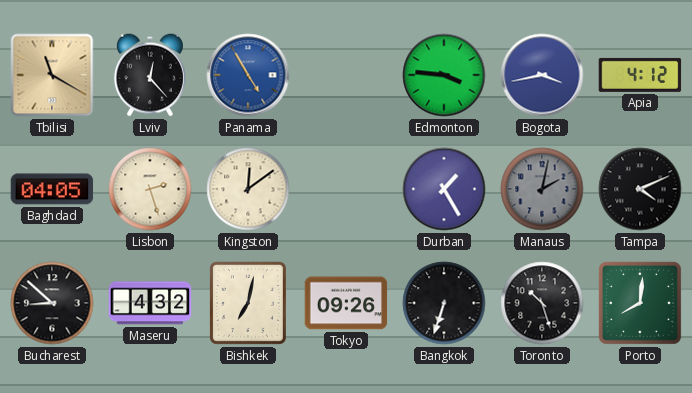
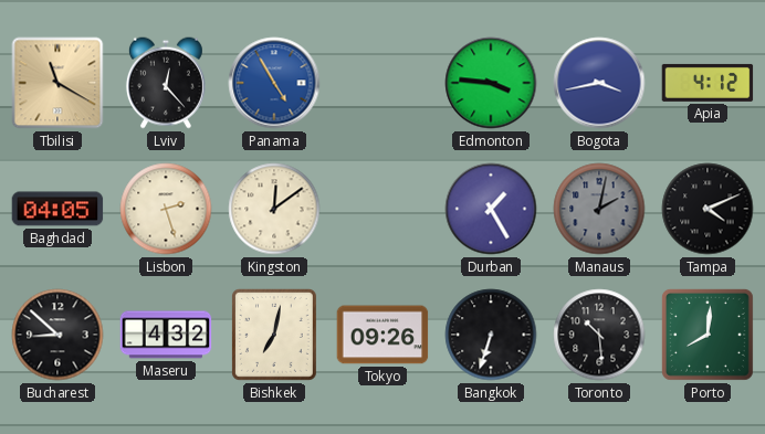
Toronto: 10:27 -> 10:29
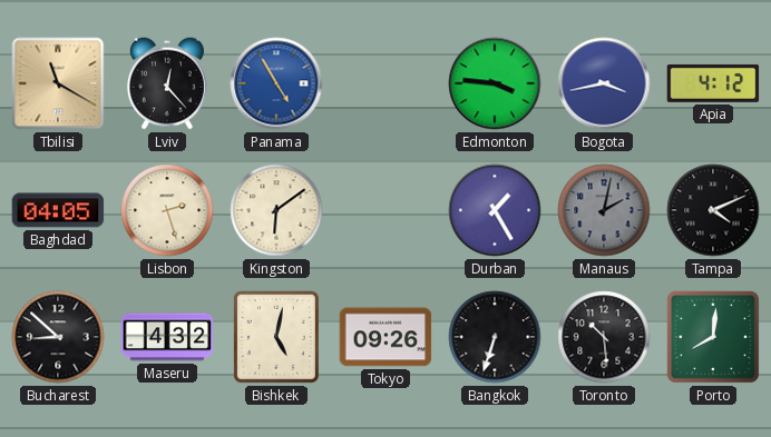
Kingston: 12:09 -> 6:09
Bishkek: 7:02 -> 5:02
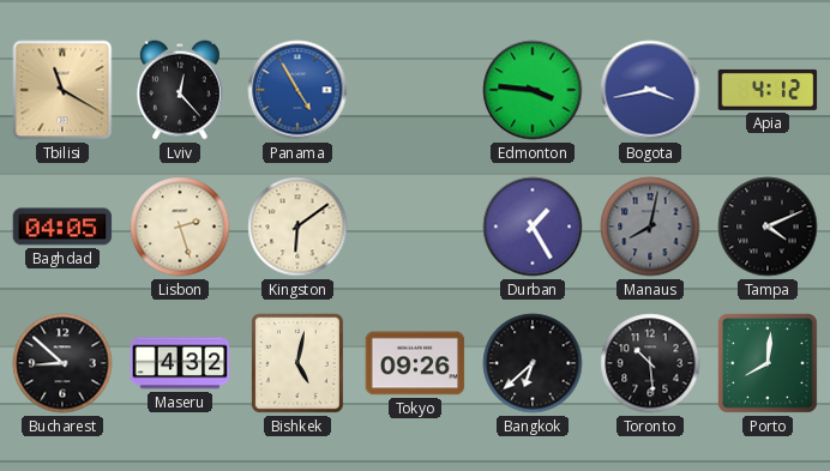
Manaus: 2:02 -> 8:02
Bangkok: 6:33 -> 6:38
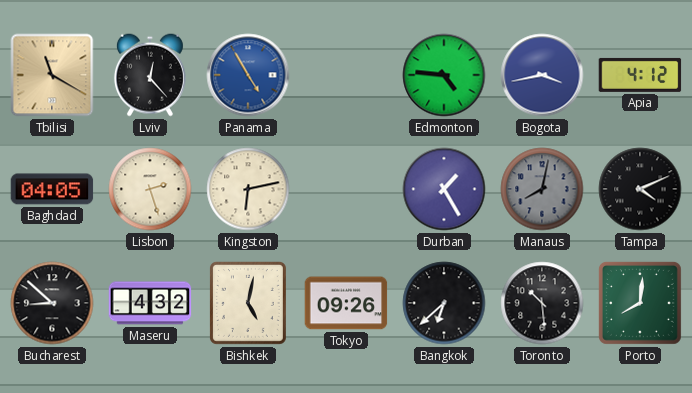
Edmonton: 3:46 -> 4:46
Kingston: 6:09 -> 6:13
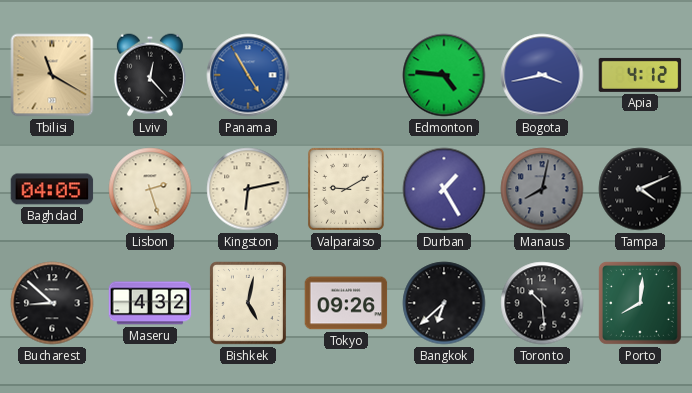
Valparaiso: none -> 9:10
